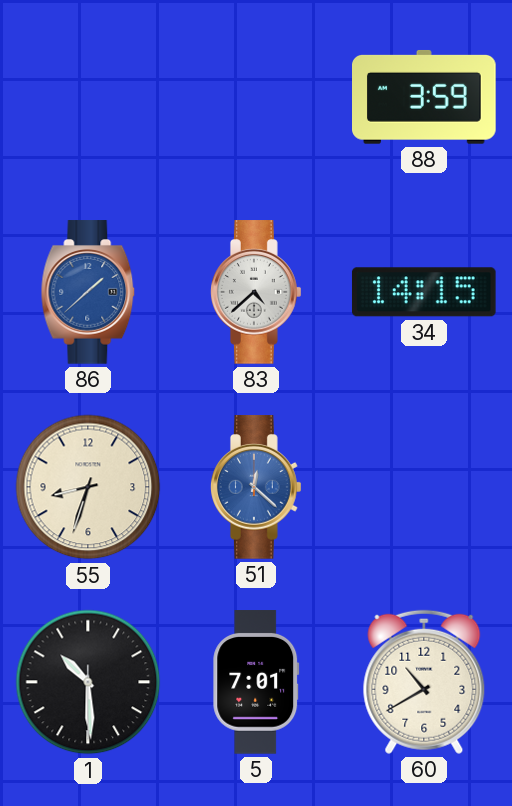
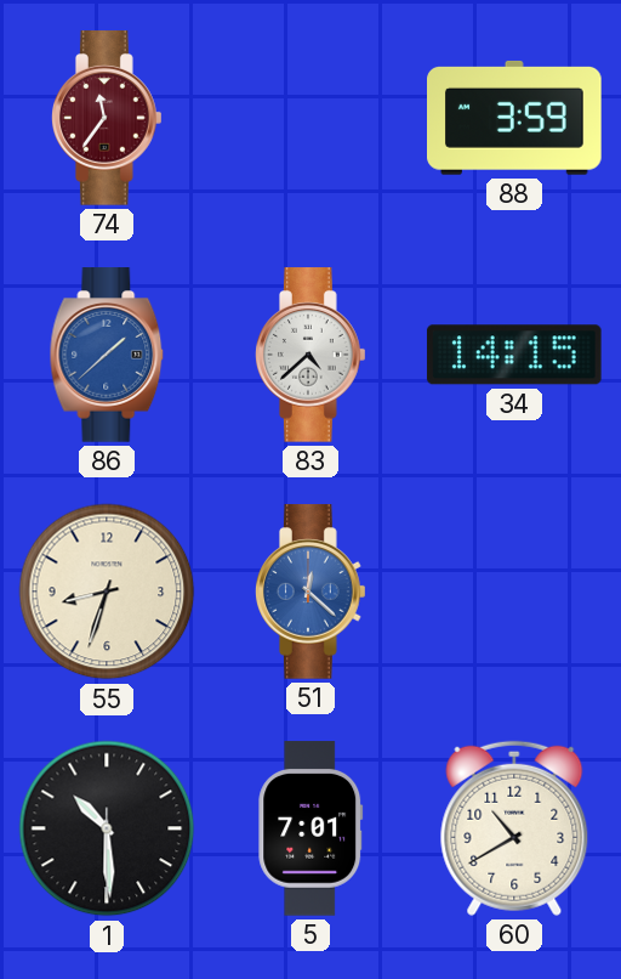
74: none -> 11:36
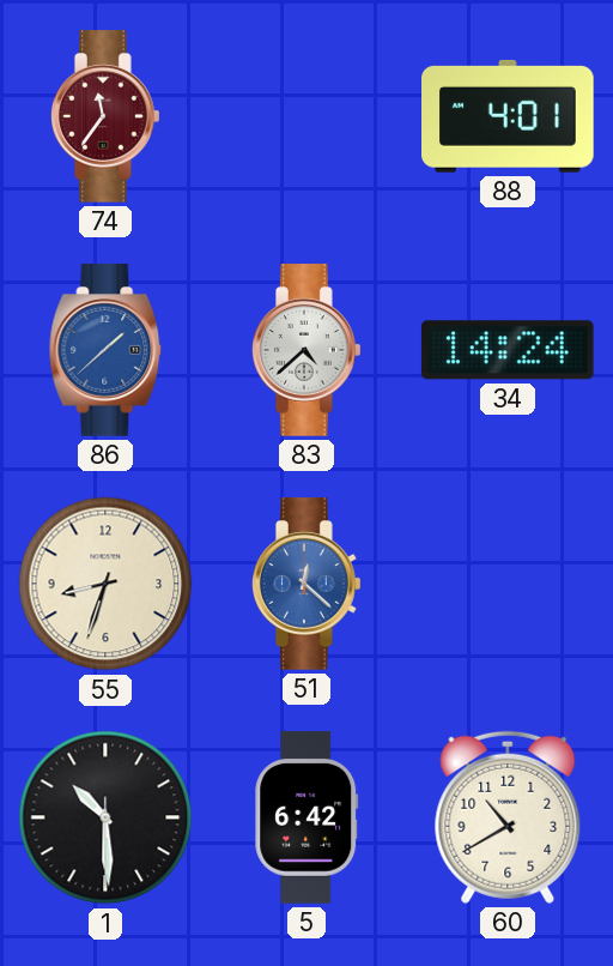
88: 3:59 -> 4:01
34: 14:15 -> 14:24
5: 7:01 -> 6:42
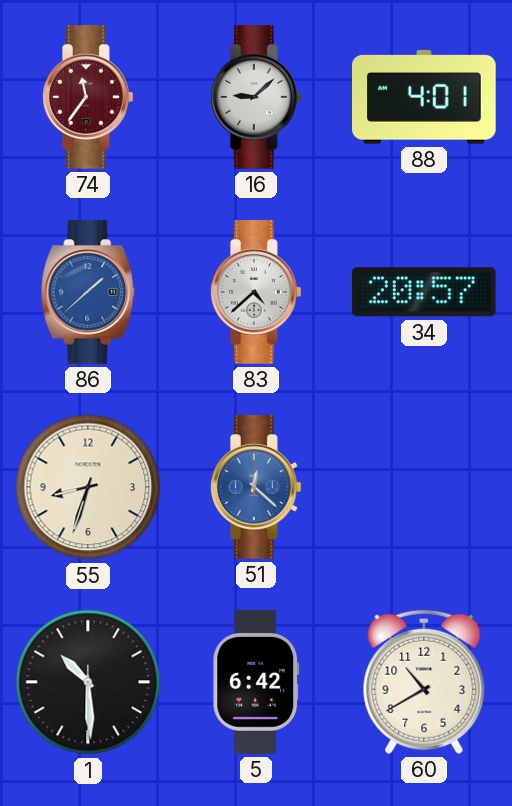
16: none -> 9:08
34: 14:24 -> 20:57
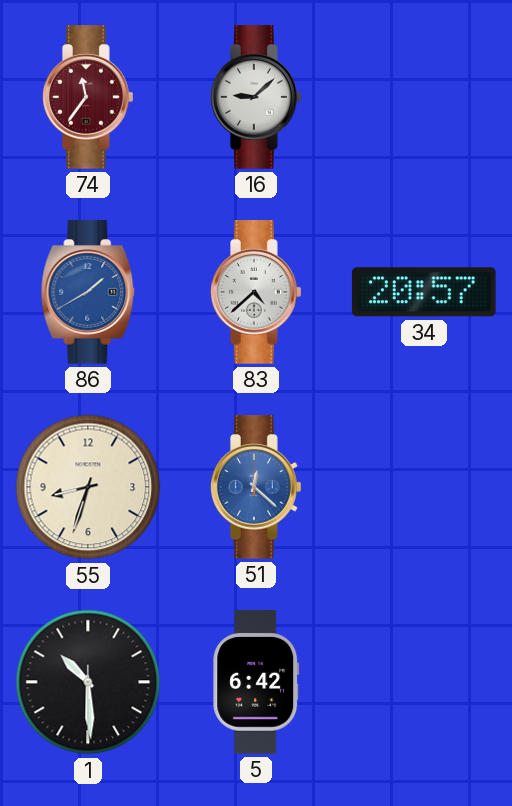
88: 4:01 -> none
86: 1:38 -> 1:40
60: 10:40 -> none
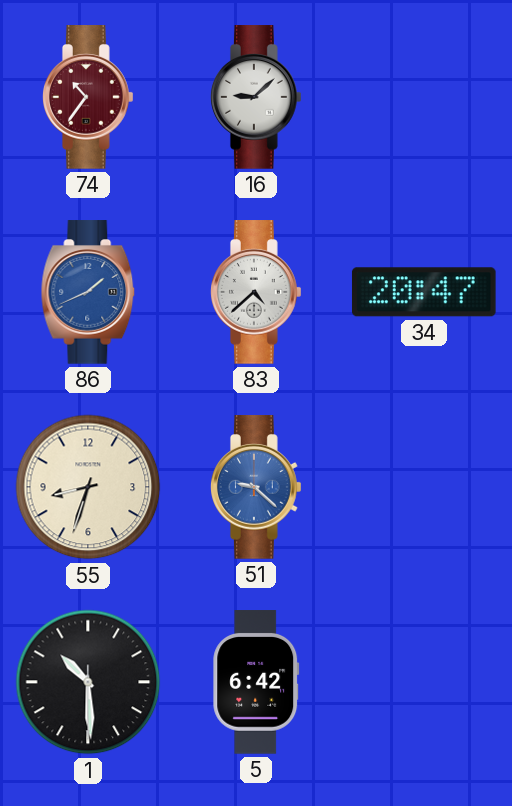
74: 11:36 -> 10:36
86: 1:40 -> 1:41
34: 20:57 -> 20:47
51: 12:22 -> 9:22
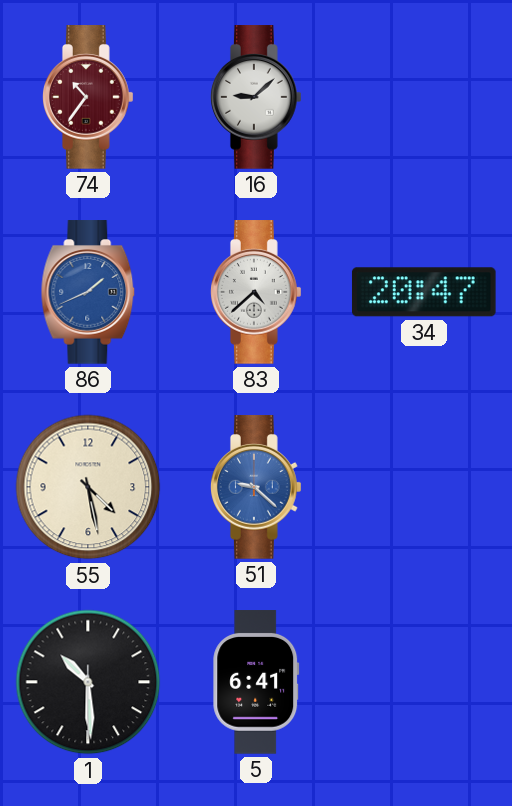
55: 8:33 -> 4:28
5: 6:42 -> 6:41
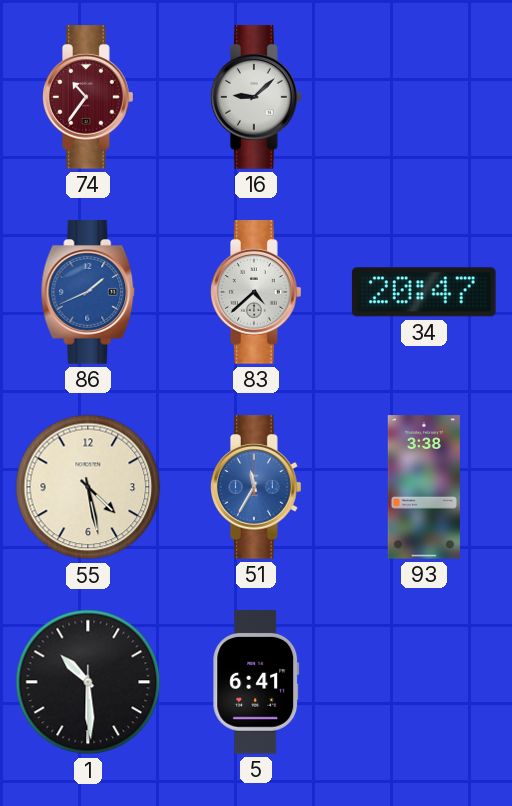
51: 9:22 -> 11:35
93: none -> 3:38
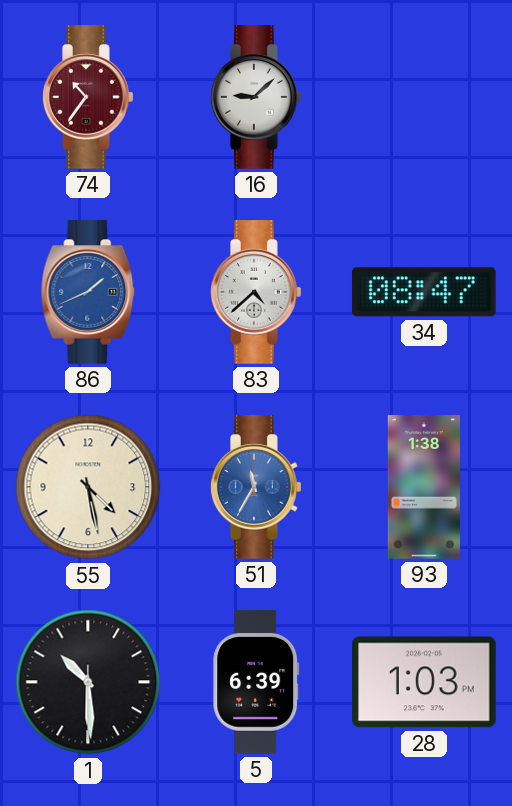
34: 20:47 -> 08:47
93: 3:38 -> 1:38
5: 6:41 -> 6:39
28: none -> 1:03
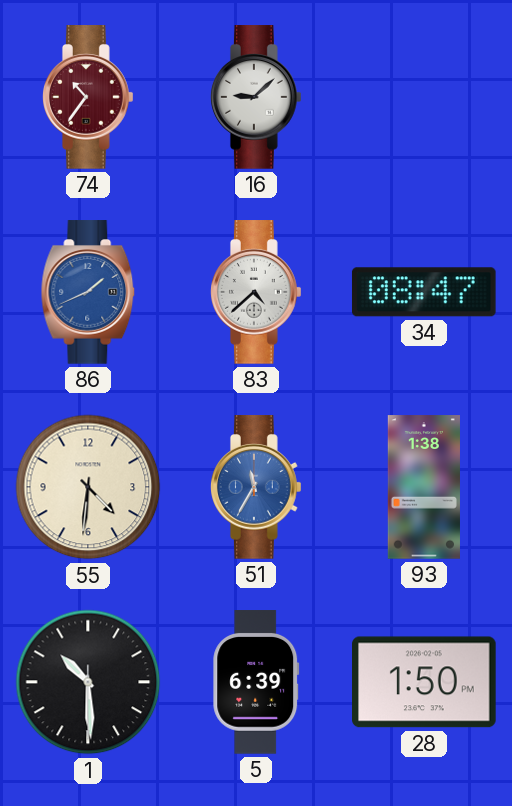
55: 4:28 -> 4:31
28: 1:03 -> 1:50
